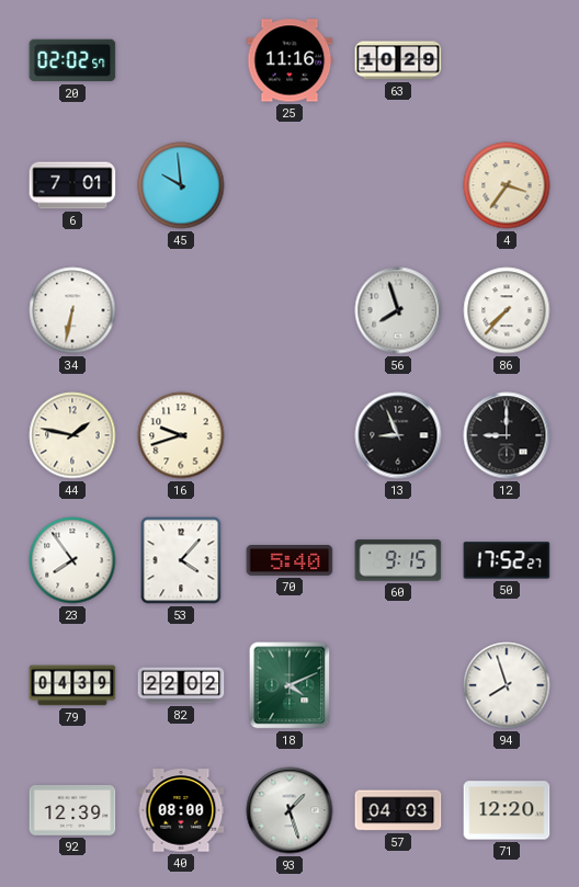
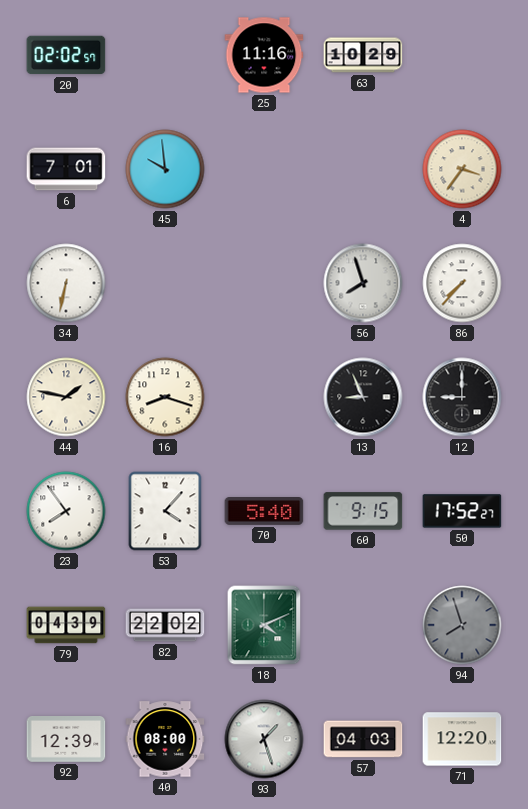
16: 9:42 -> 8:18
94 dial: white -> grey
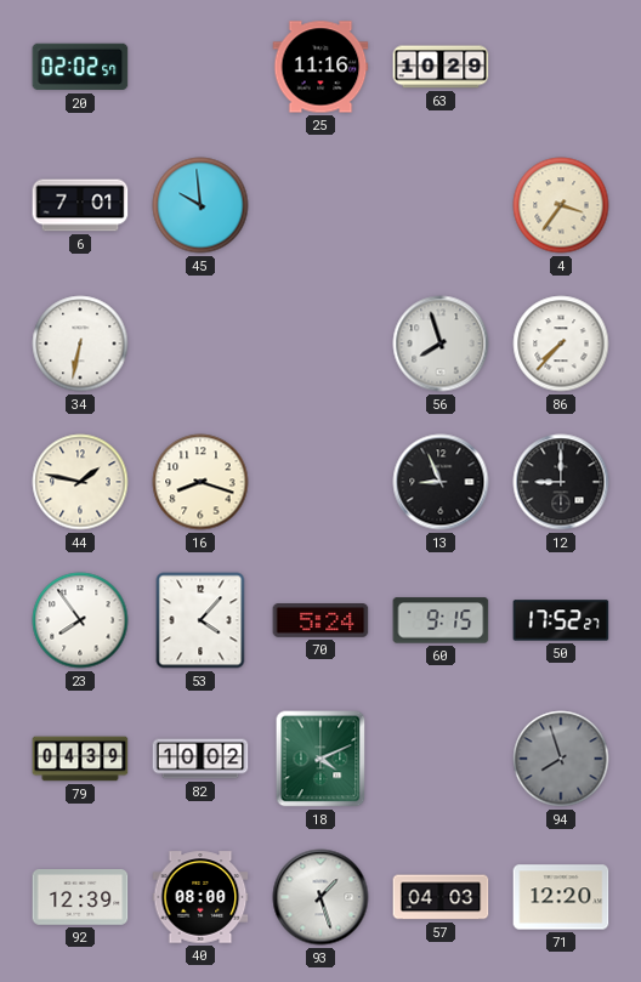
70: 5:40 -> 5:24
82: 22:02 -> 10:02
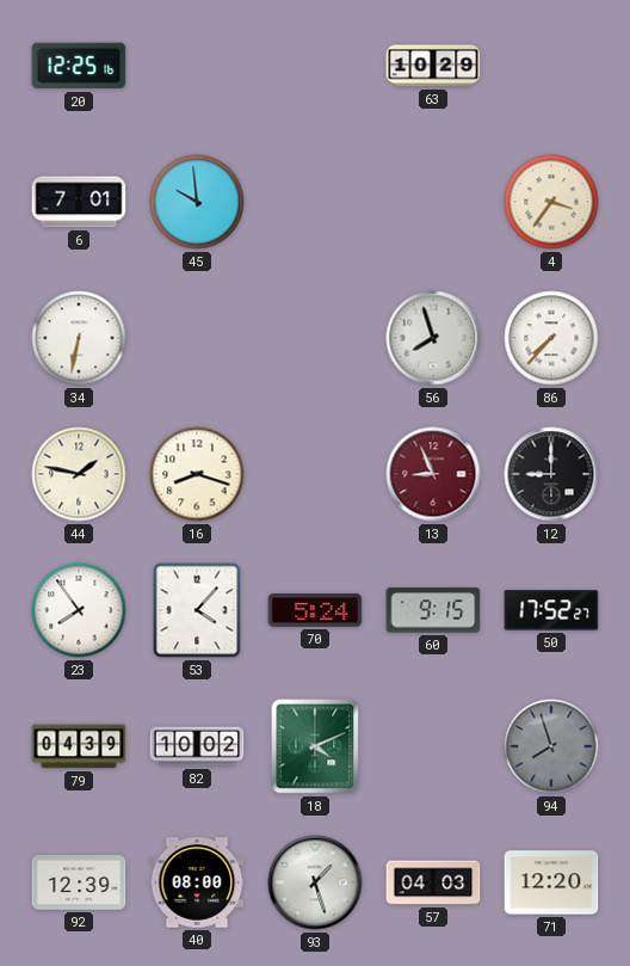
20: 02:02 -> 12:25
25: 11:16 -> none
13 dial: black -> burgundy
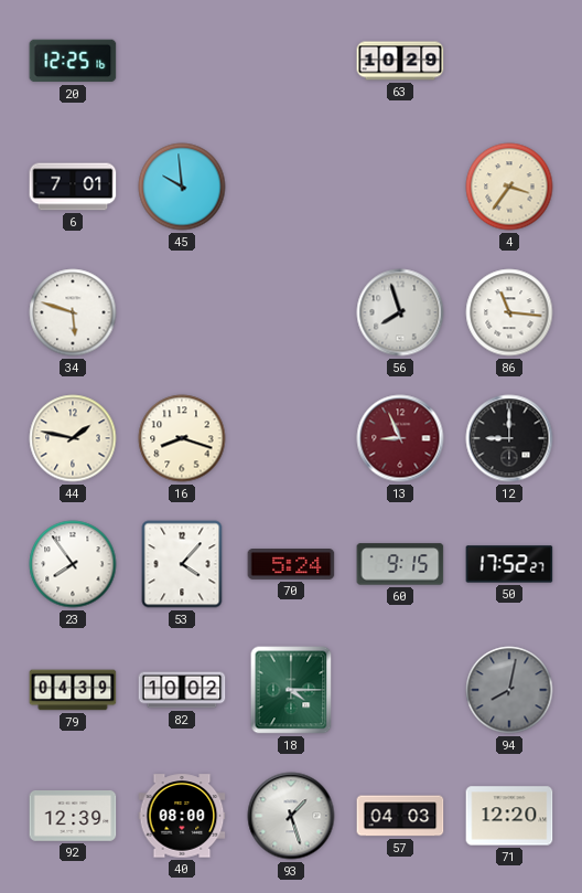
34: 6:32 -> 5:48
86: 7:37 -> 11:16
18: 4:11 -> 4:15
94: 7:57 -> 8:02
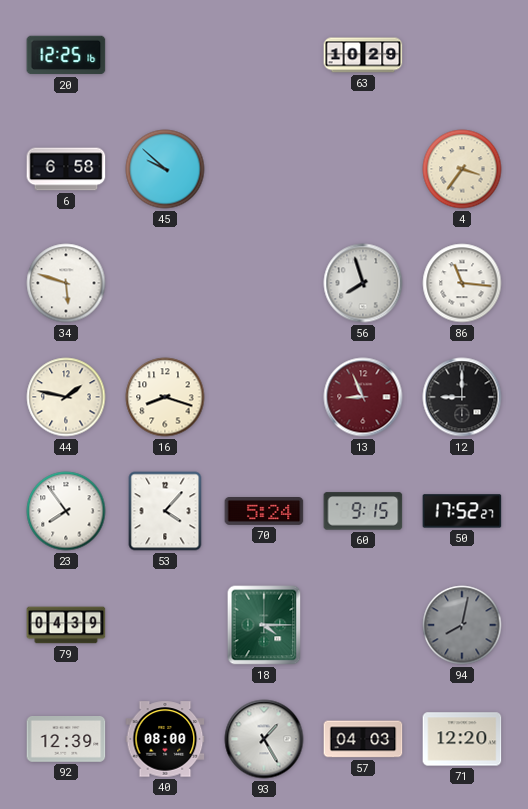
6: 7:01 -> 6:58
45: 9:59 -> 9:52
82: 10:02 -> none
93: 1:27 -> 1:25
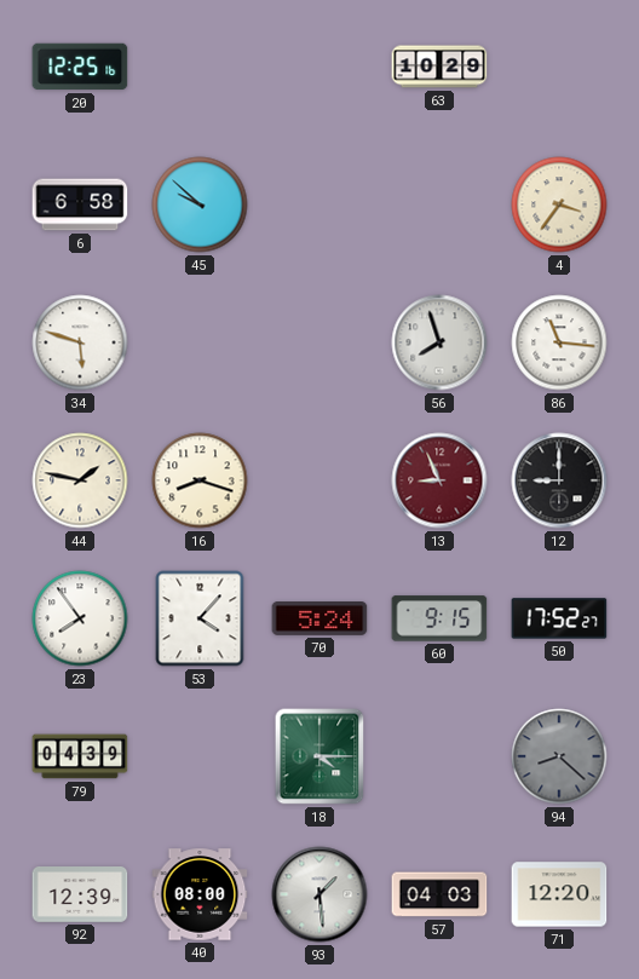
94: 8:02 -> 8:22
93: 1:25 -> 1:29
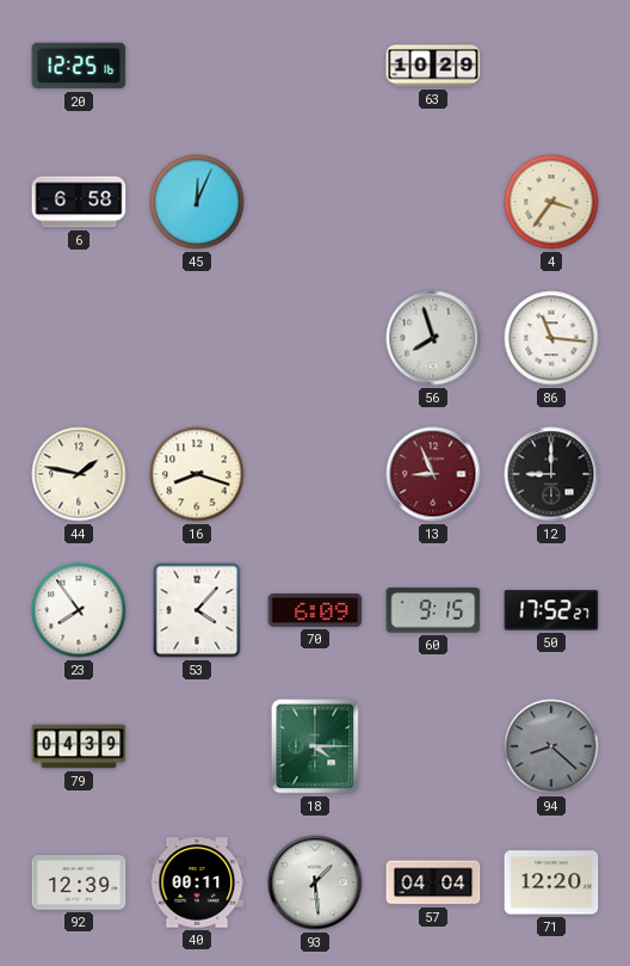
45: 9:52 -> 12:04
34: 5:48 -> none
70: 5:24 -> 6:09
40: 08:00 -> 00:11
57: 04:03 -> 04:04
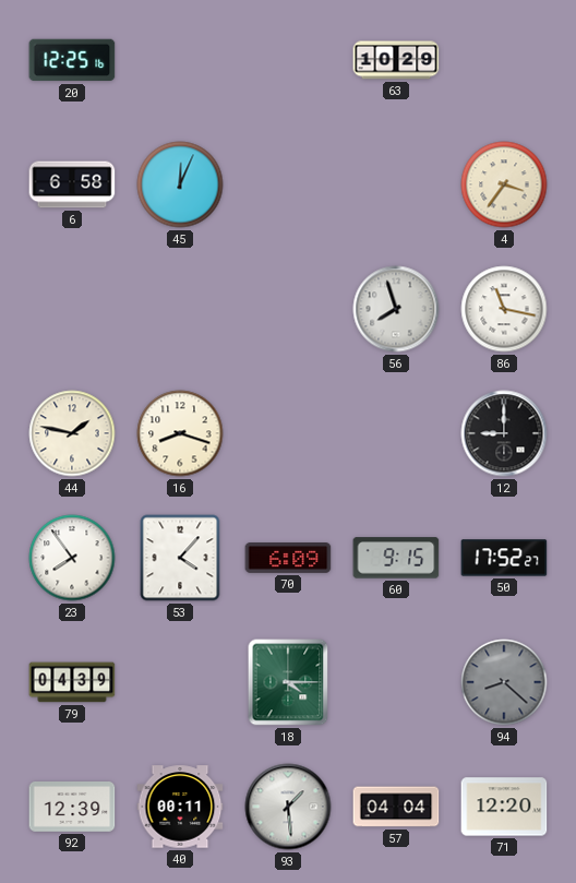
86: 11:16 -> 11:17
13: 8:56 -> none
